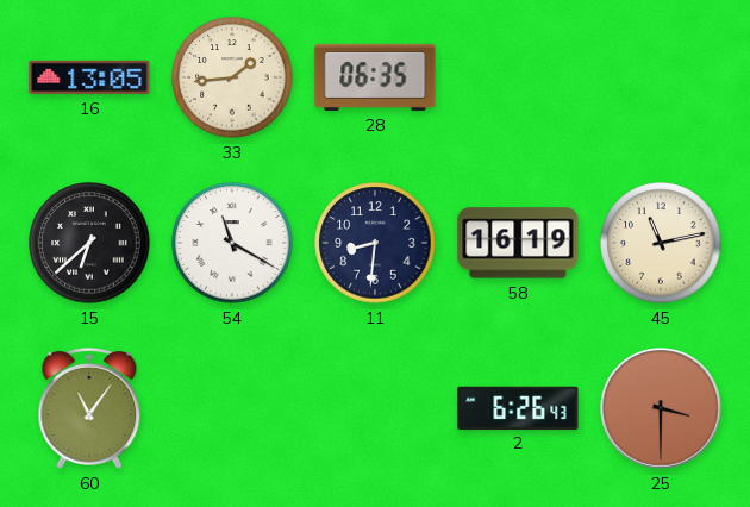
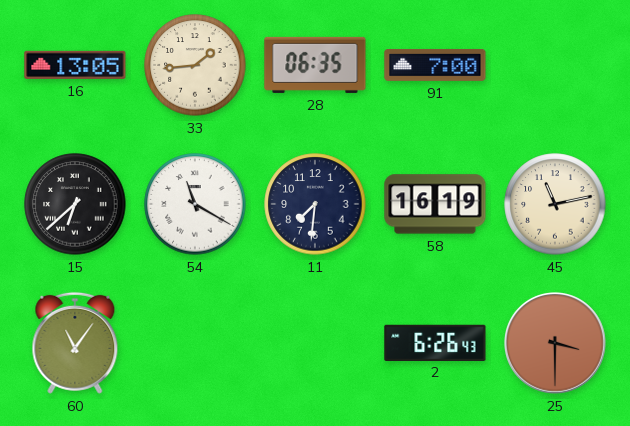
91: none -> 7:00
11: 8:31 -> 7:31
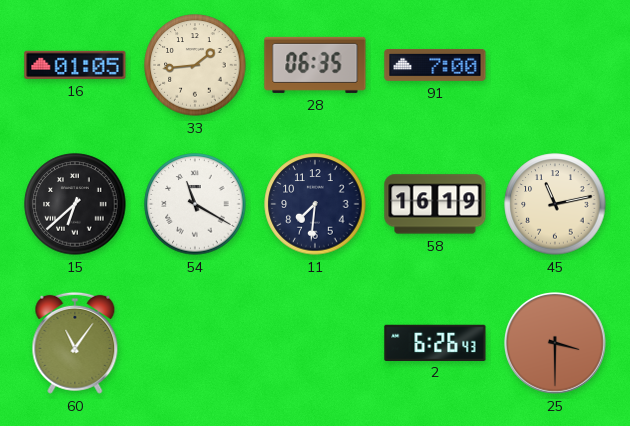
16: 13:05 -> 01:05
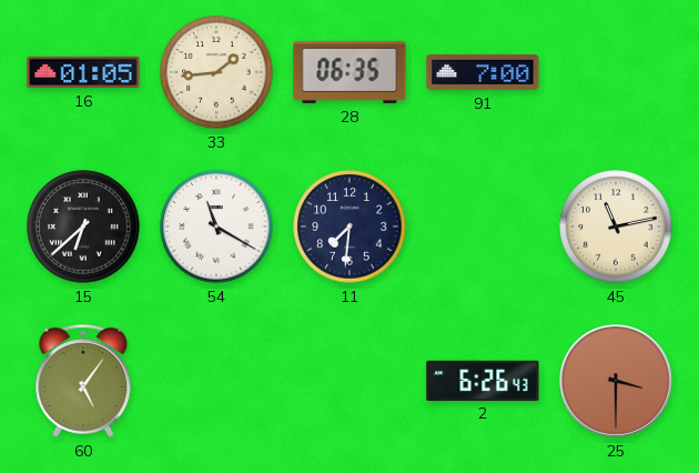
58: 16:19 -> none
60: 11:06 -> 5:06
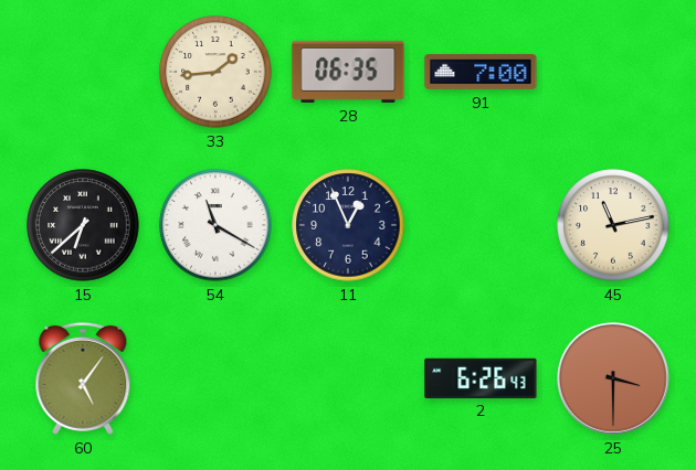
16: 01:05 -> none
11: 7:31 -> 12:56
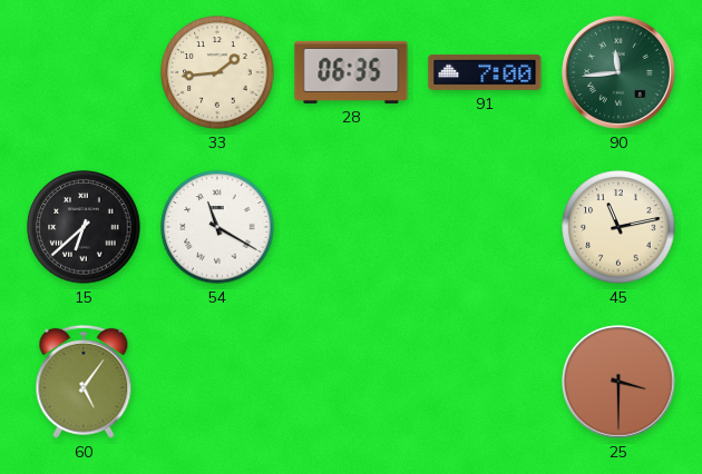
90: none -> 11:44
11: 12:56 -> none
2: 6:26 -> none
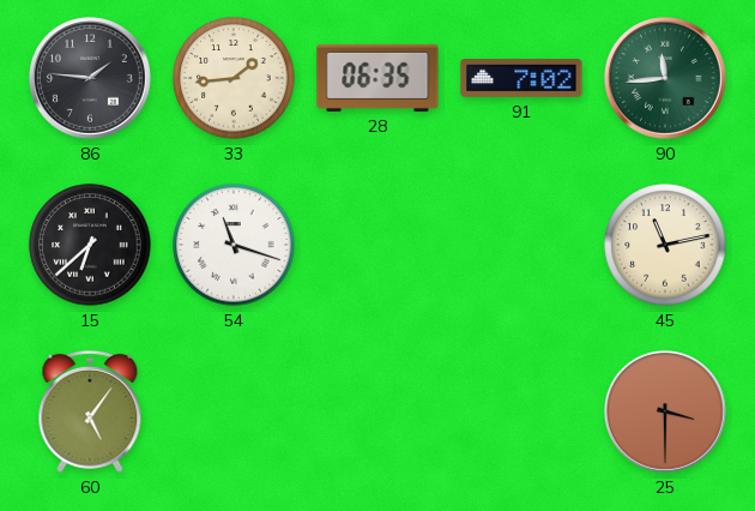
86: none -> 1:46
91: 7:00 -> 7:02
54: 11:20 -> 11:18
